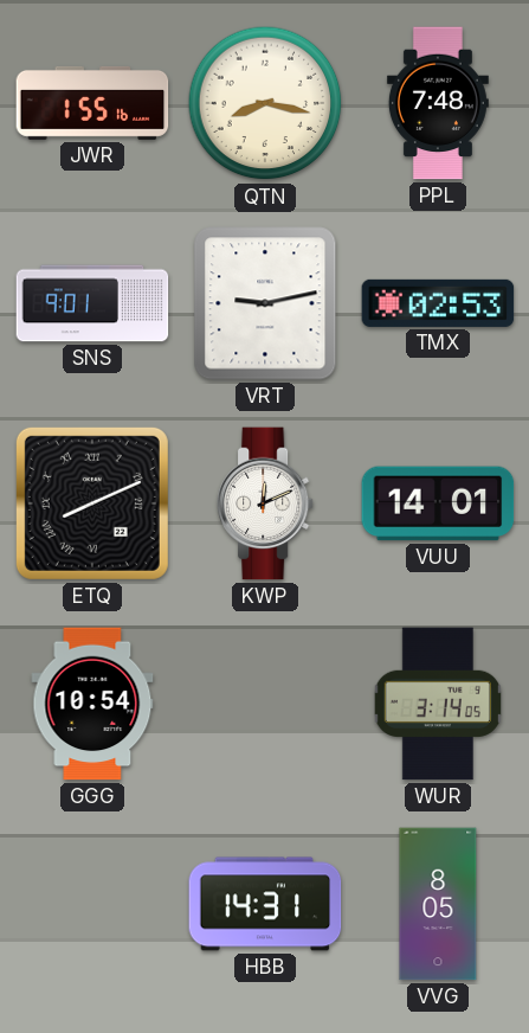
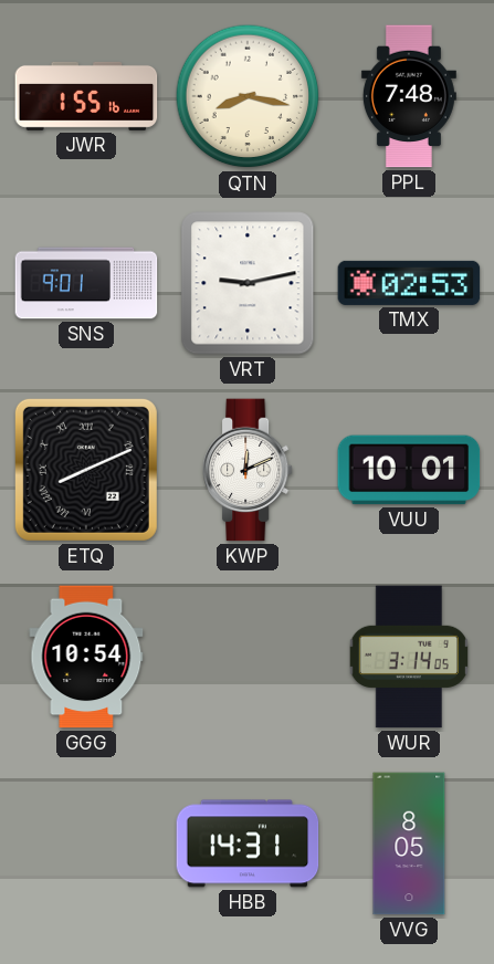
VUU: 14:01 -> 10:01
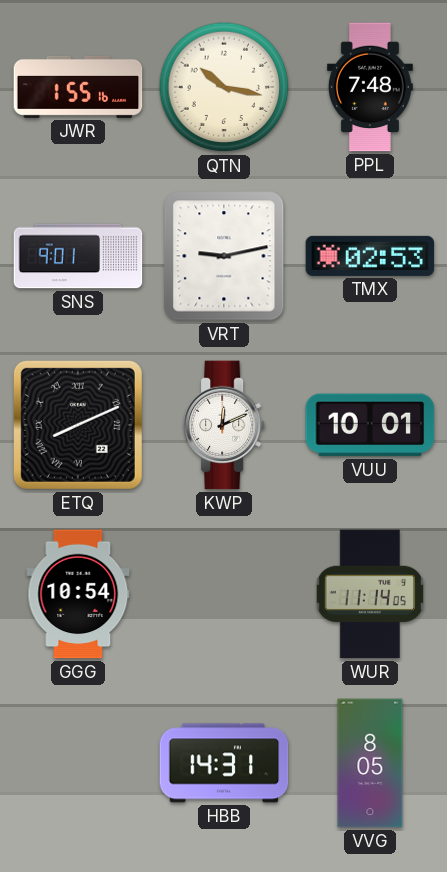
QTN: 8:17 -> 10:17
WUR: 3:14 -> 11:14
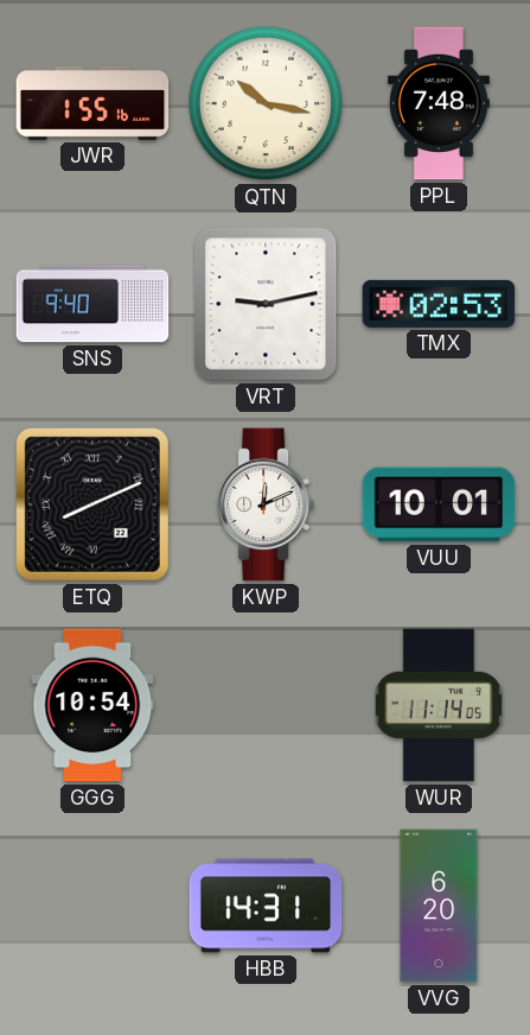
SNS: 9:01 -> 9:40
VVG: 8:05 -> 6:20
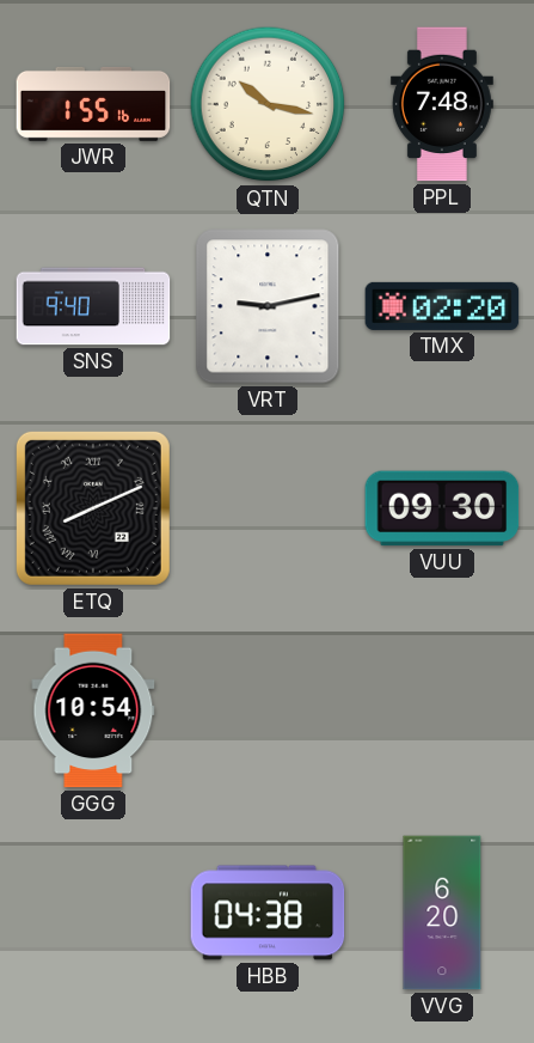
TMX: 02:53 -> 02:20
KWP: 12:11 -> none
VUU: 10:01 -> 09:30
WUR: 11:14 -> none
HBB: 14:31 -> 04:38
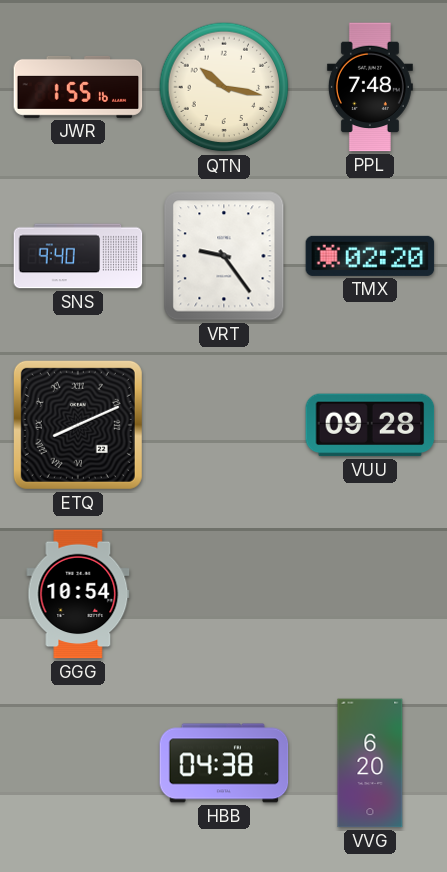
VRT: 9:13 -> 9:24
VUU: 09:30 -> 09:28
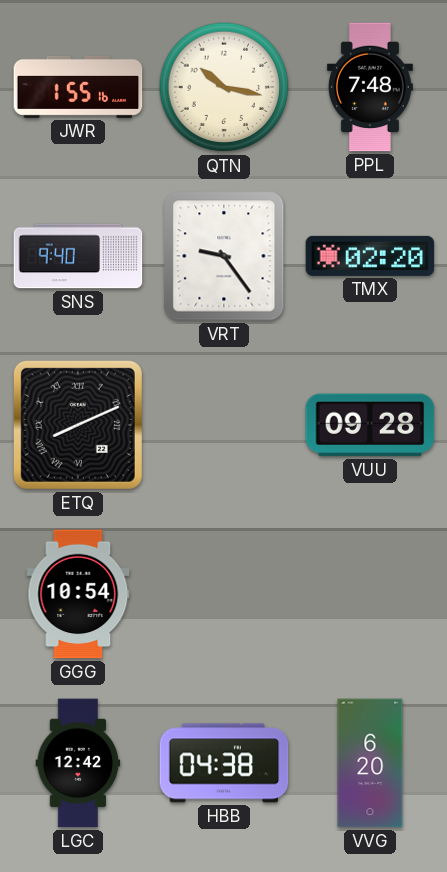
LGC: none -> 12:42
